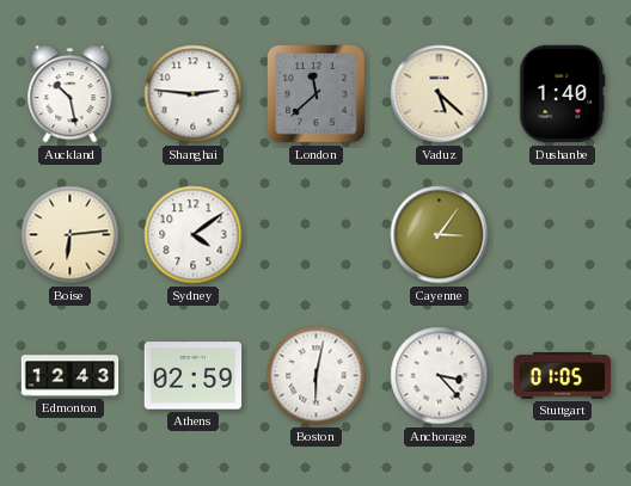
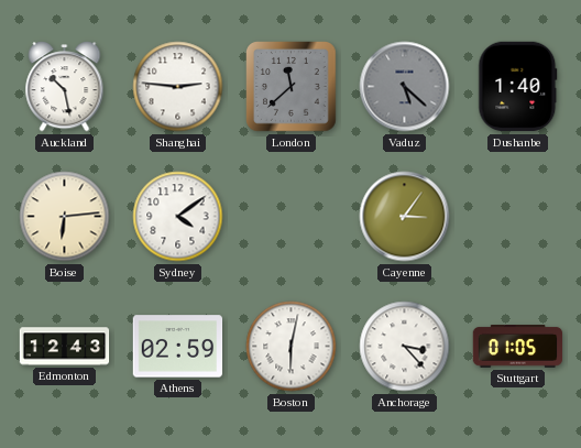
Vaduz dial: cream -> grey
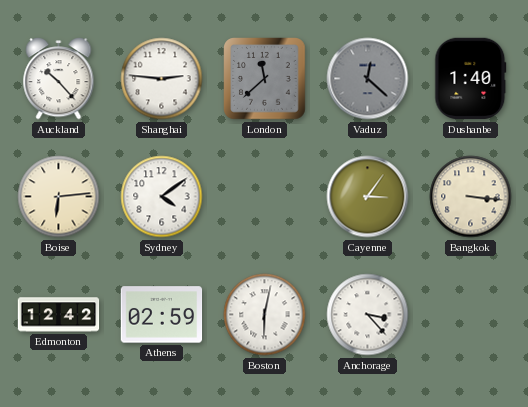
Auckland: 10:28 -> 10:23
Vaduz: 5:22 -> 12:22
Bangkok: none -> 3:16
Edmonton: 12:43 -> 12:42
Stuttgart: 01:05 -> none
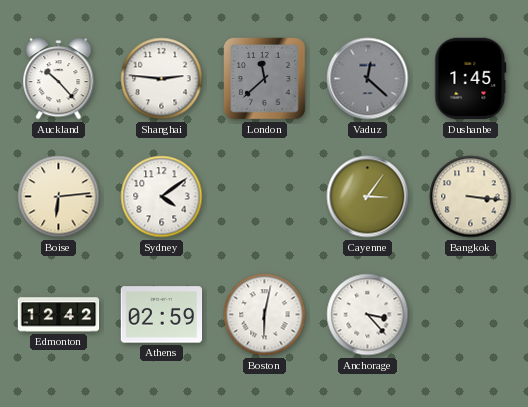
Dushanbe: 1:40 -> 1:45
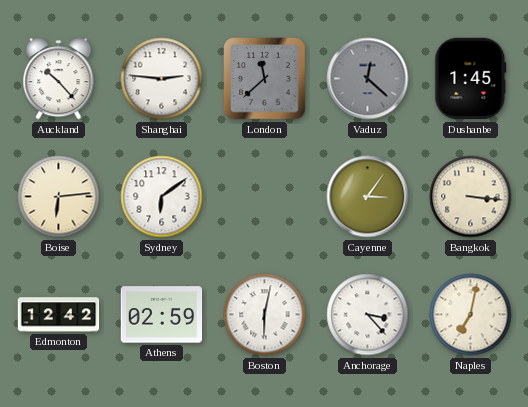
Sydney: 4:09 -> 6:09
Naples: none -> 7:02
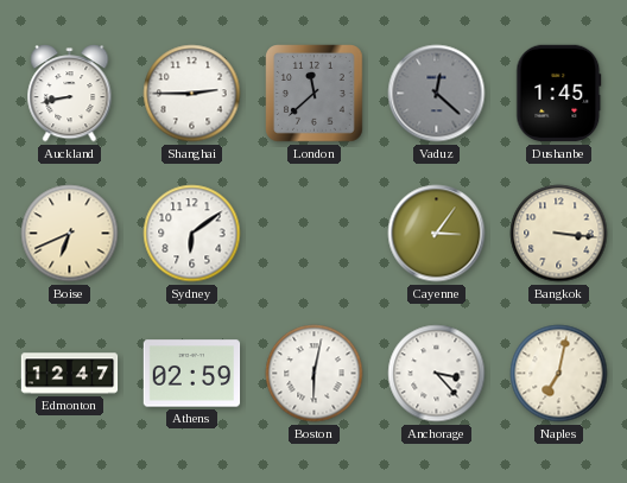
Auckland: 10:23 -> 8:43
Shanghai: 2:46 -> 2:45
Boise: 6:14 -> 6:41
Edmonton: 12:42 -> 12:47
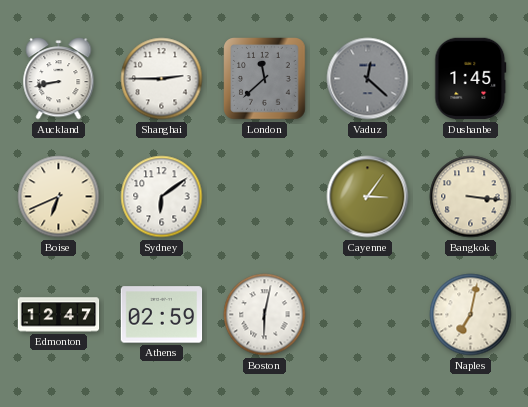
Anchorage: 3:23 -> none
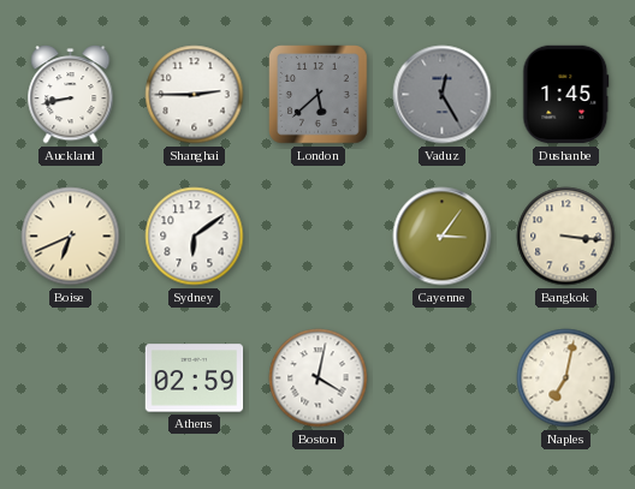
London: 11:38 -> 5:38
Vaduz: 12:22 -> 12:25
Edmonton: 12:47 -> none
Boston: 6:02 -> 4:02
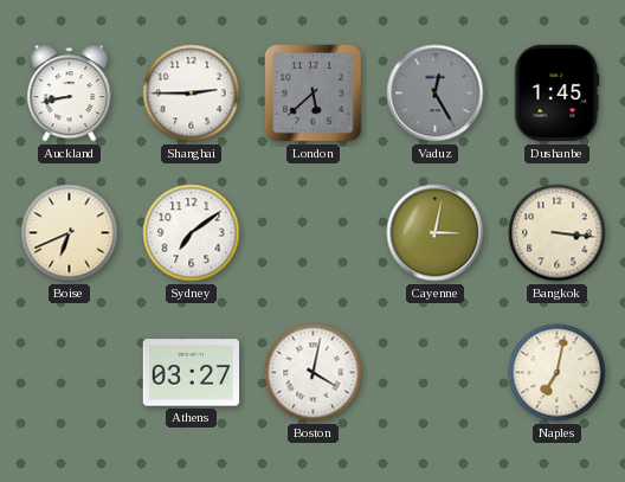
Sydney: 6:09 -> 7:09
Cayenne: 3:06 -> 3:02
Athens: 02:59 -> 03:27
